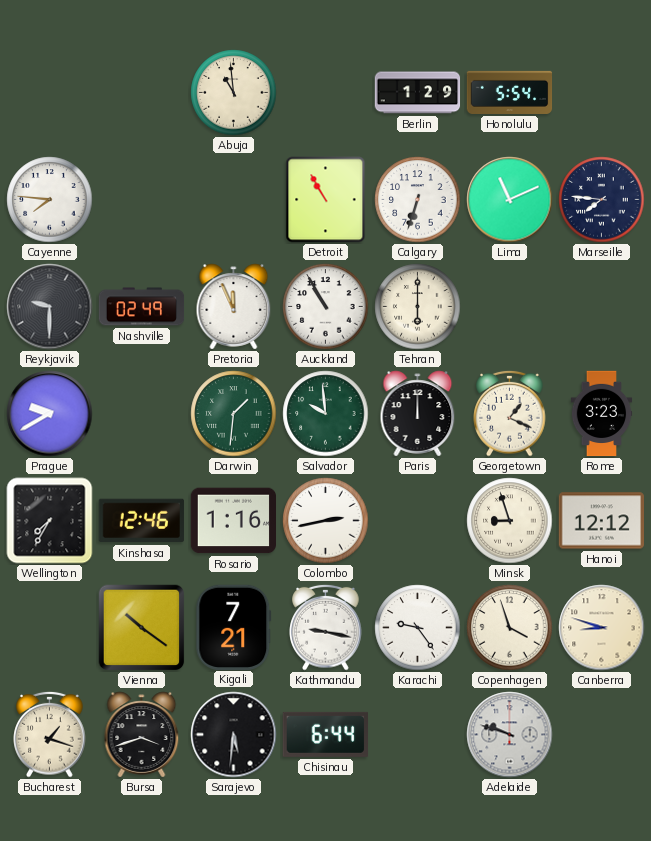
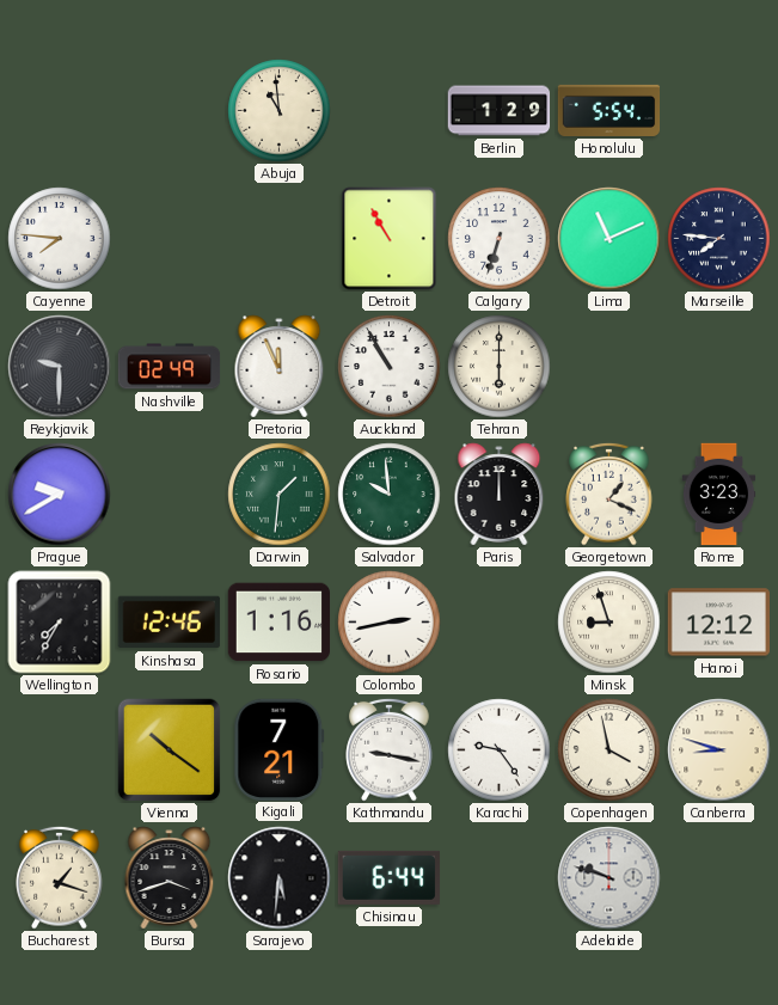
Copenhagen: 3:57 -> 3:58
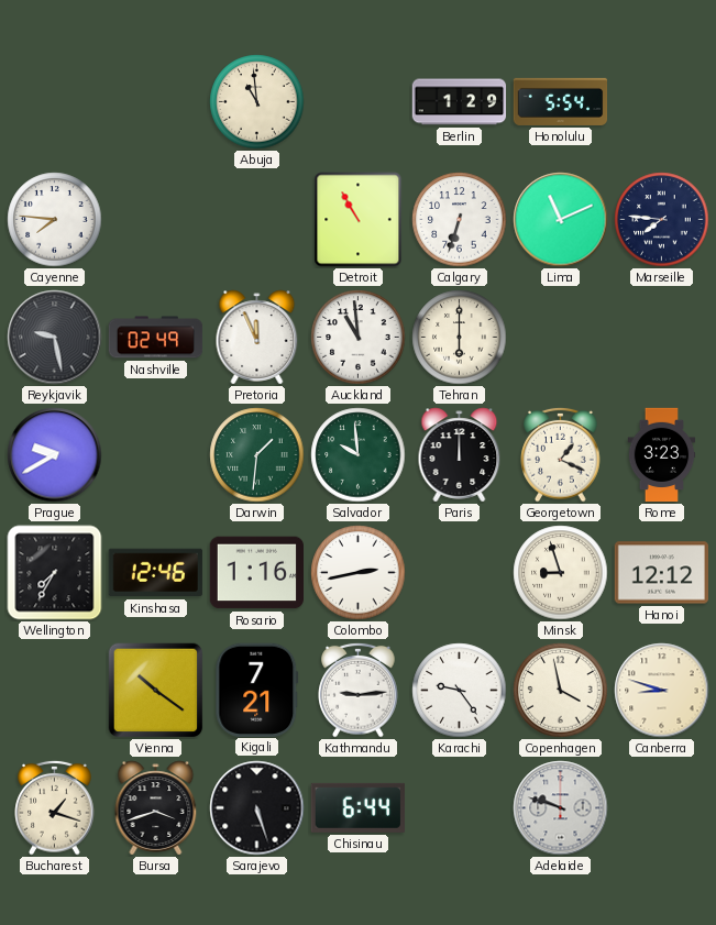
Reykjavik: 9:30 -> 9:28
Auckland: 10:55 -> 10:59
Kathmandu: 9:17 -> 9:14
Sarajevo: 5:31 -> 5:27
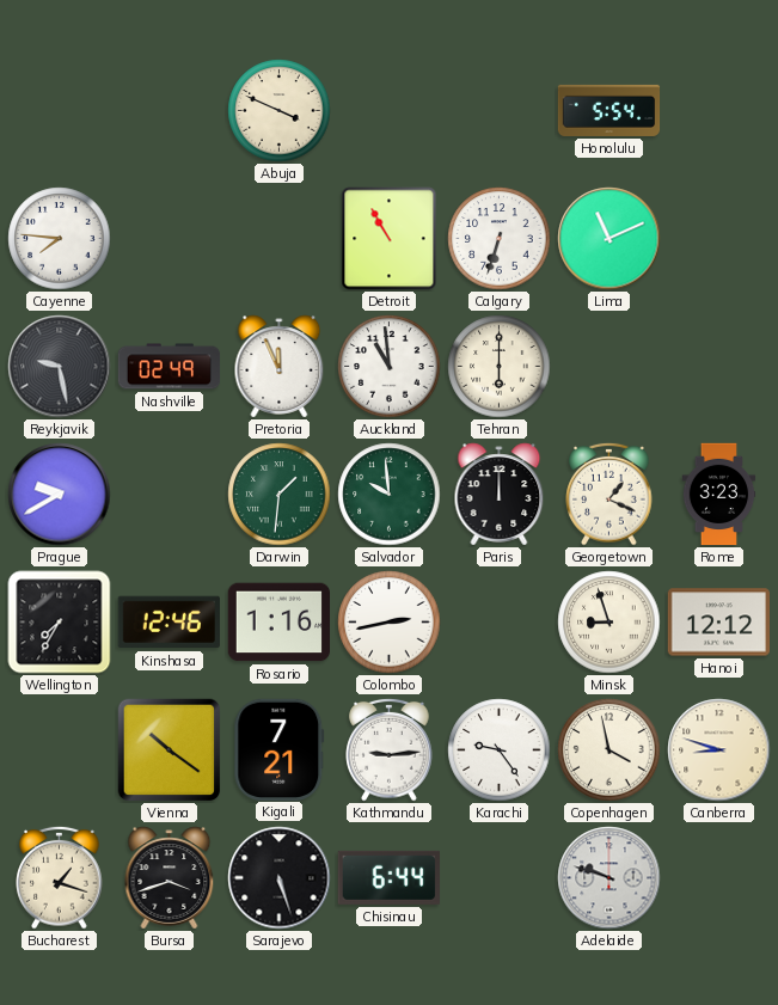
Abuja: 10:59 -> 3:49
Berlin: 1:29 -> none
Marseille: 7:46 -> none
